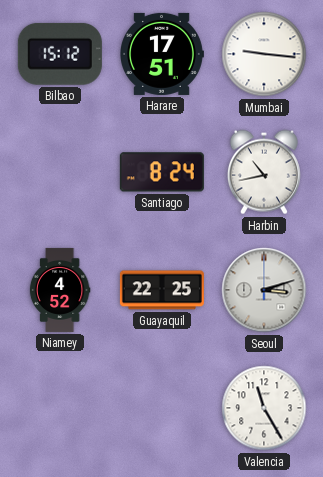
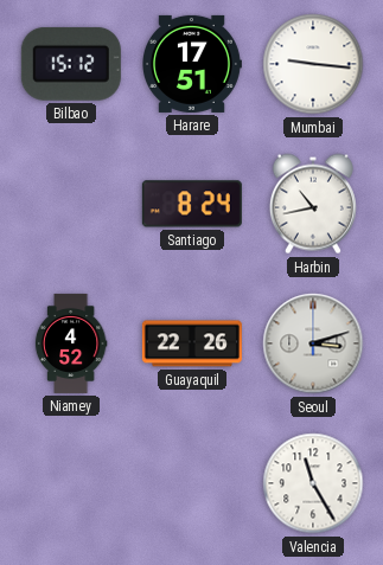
Guayaquil: 22:25 -> 22:26
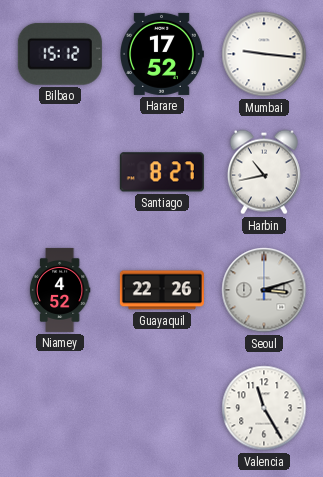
Harare: 17:51 -> 17:52
Santiago: 8:24 -> 8:27
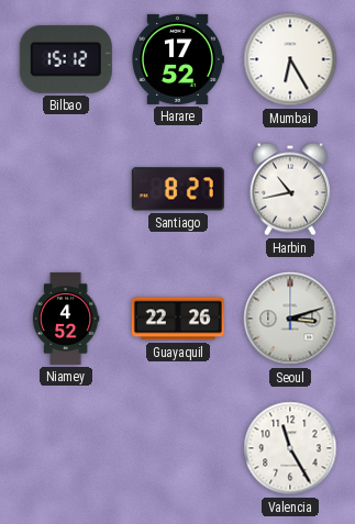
Mumbai: 9:16 -> 6:25
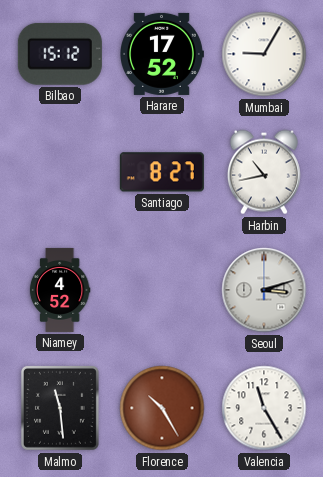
Mumbai: 6:25 -> 9:05
Guayaquil: 22:26 -> none
Malmo: none -> 11:29
Florence: none -> 10:25
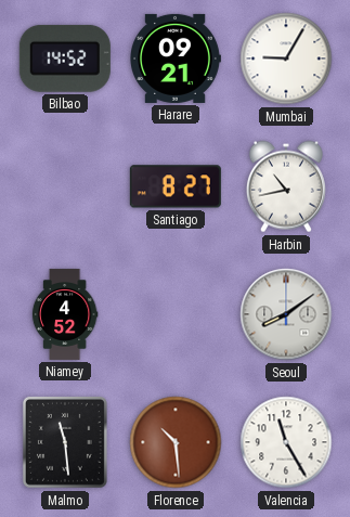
Bilbao: 15:12 -> 14:52
Harare: 17:52 -> 09:21
Seoul: 3:12 -> 8:09
Florence: 10:25 -> 10:29
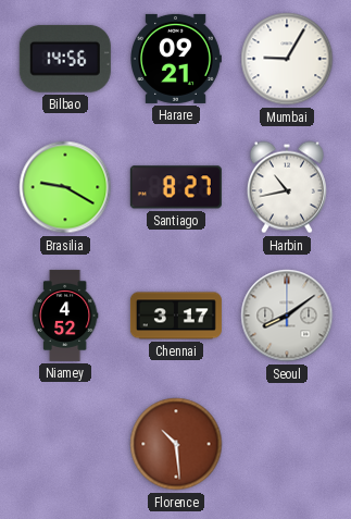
Bilbao: 14:52 -> 14:56
Brasilia: none -> 9:20
Chennai: none -> 3:17
Malmo: 11:29 -> none
Valencia: 11:25 -> none
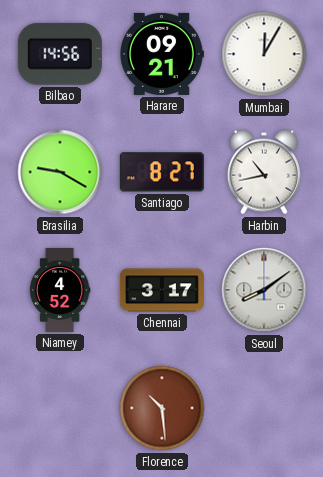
Mumbai: 9:05 -> 12:05
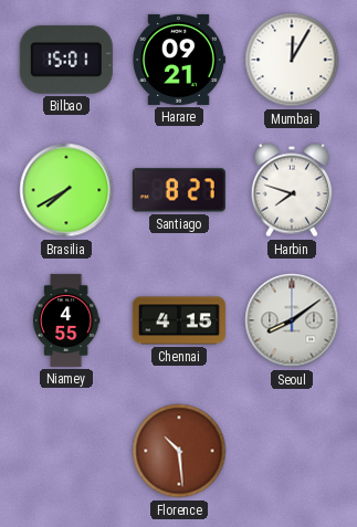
Bilbao: 14:56 -> 15:01
Brasilia: 9:20 -> 7:40
Harbin: 10:43 -> 7:48
Niamey: 4:52 -> 4:55
Chennai: 3:17 -> 4:15
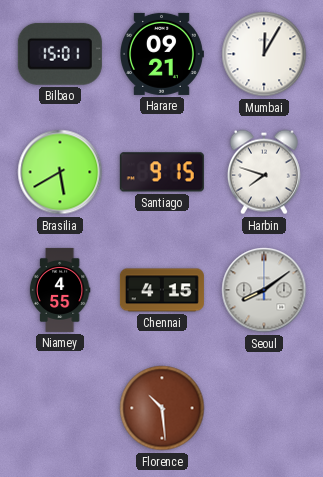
Brasilia: 7:40 -> 5:40
Santiago: 8:27 -> 9:15
